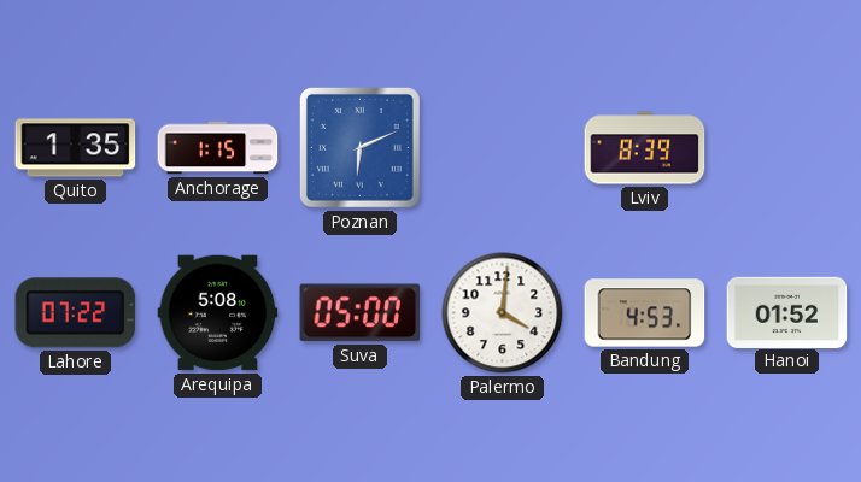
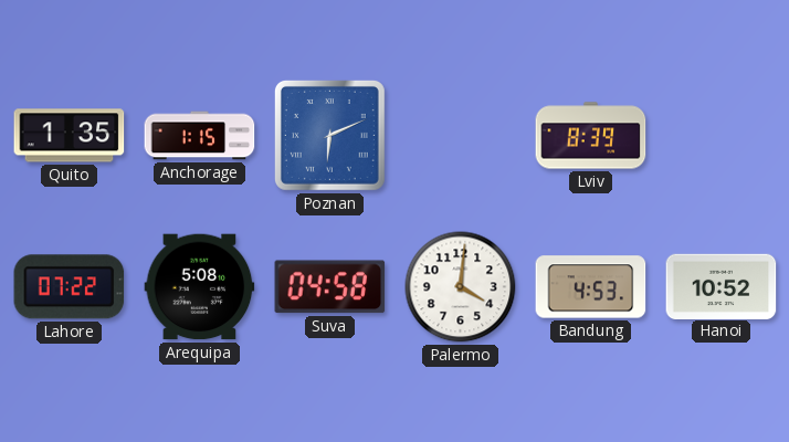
Suva: 05:00 -> 04:58
Hanoi: 01:52 -> 10:52
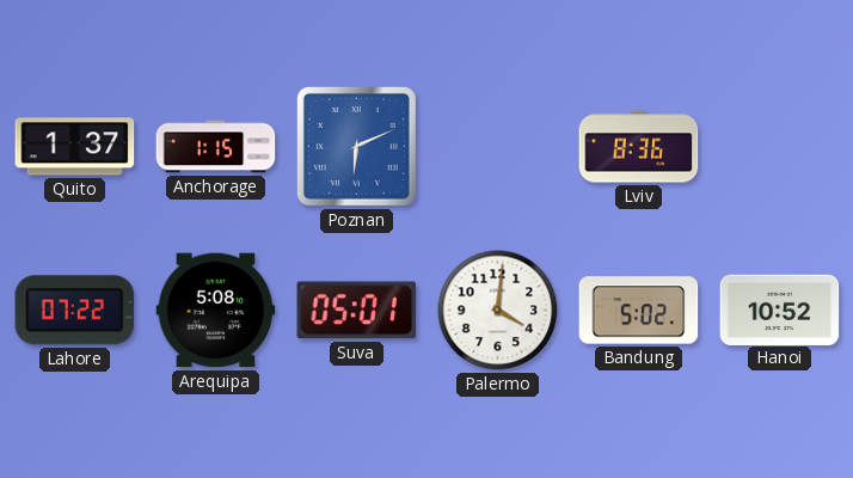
Quito: 1:35 -> 1:37
Lviv: 8:39 -> 8:36
Suva: 04:58 -> 05:01
Bandung: 4:53 -> 5:02
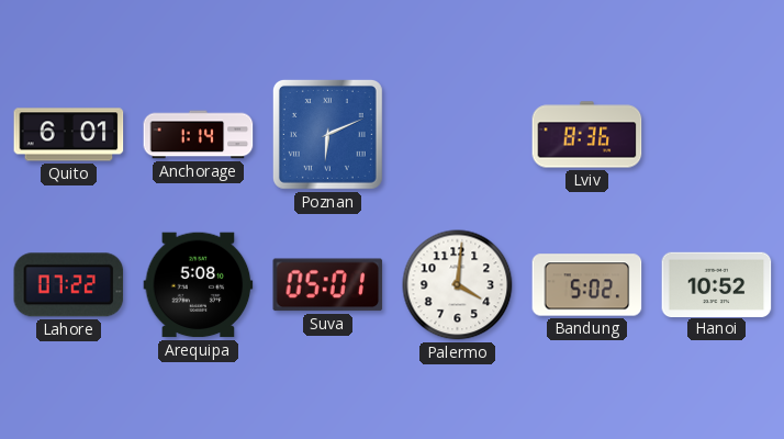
Quito: 1:37 -> 6:01
Anchorage: 1:15 -> 1:14
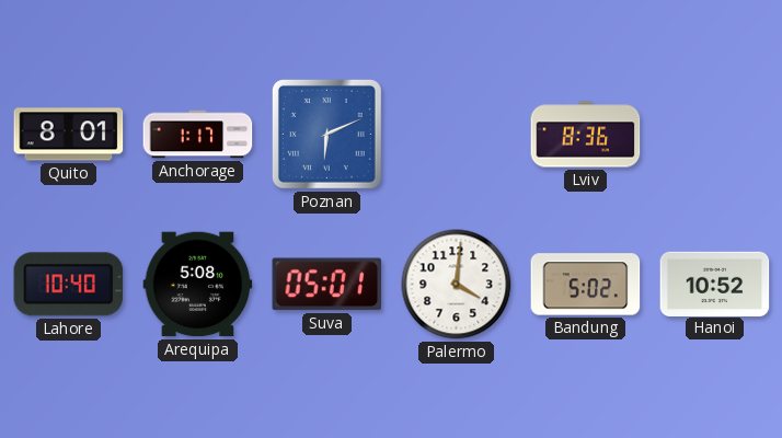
Quito: 6:01 -> 8:01
Anchorage: 1:14 -> 1:17
Lahore: 07:22 -> 10:40
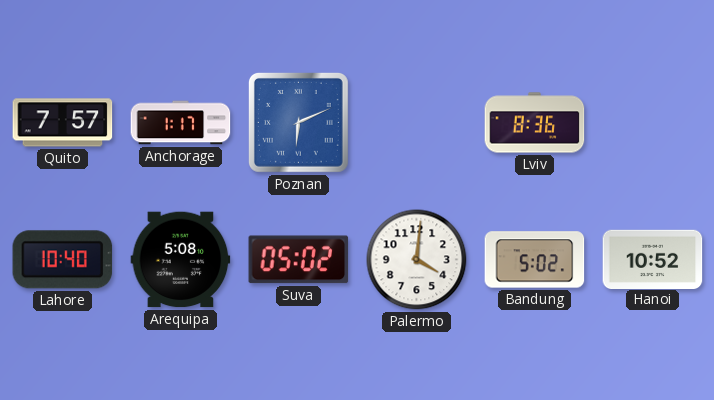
Quito: 8:01 -> 7:57
Suva: 05:01 -> 05:02
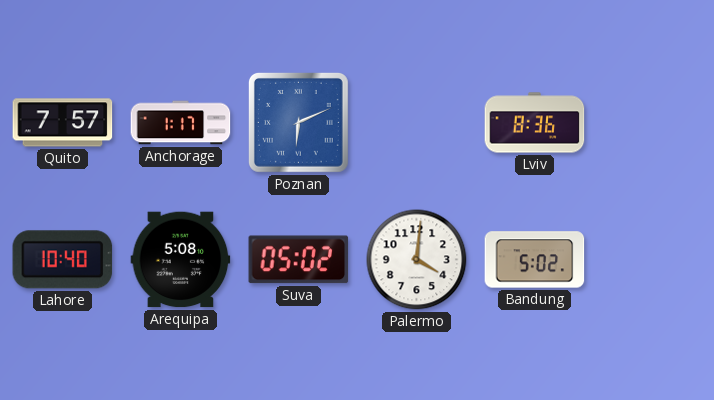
Hanoi: 10:52 -> none
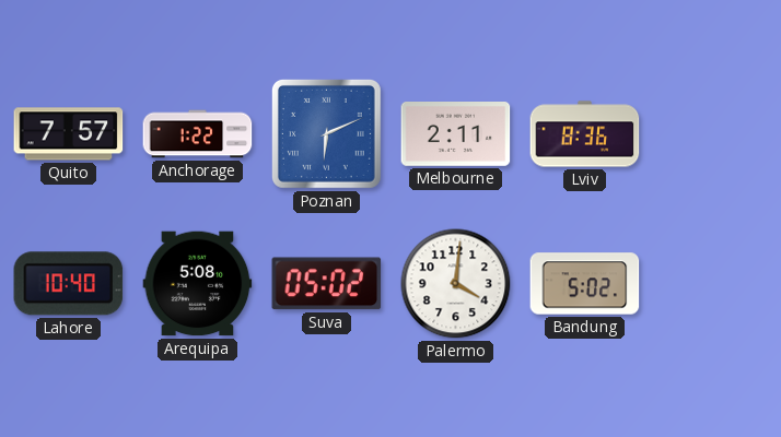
Anchorage: 1:17 -> 1:22
Melbourne: none -> 2:11
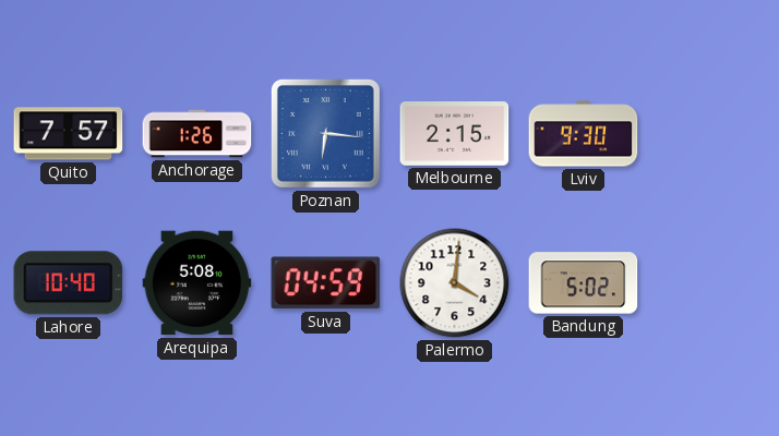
Anchorage: 1:22 -> 1:26
Poznan: 6:11 -> 6:16
Melbourne: 2:11 -> 2:15
Lviv: 8:36 -> 9:30
Suva: 05:02 -> 04:59
